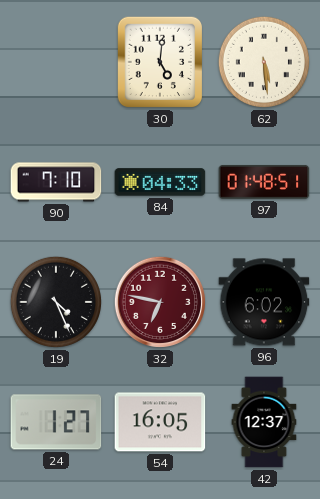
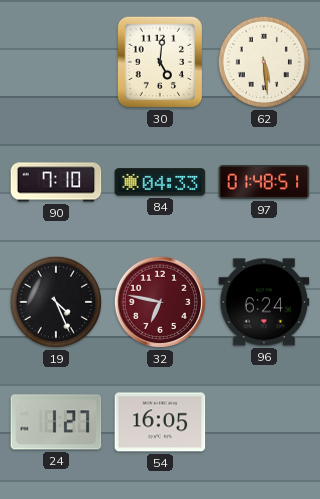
96: 6:02 -> 6:24
42: 12:37 -> none
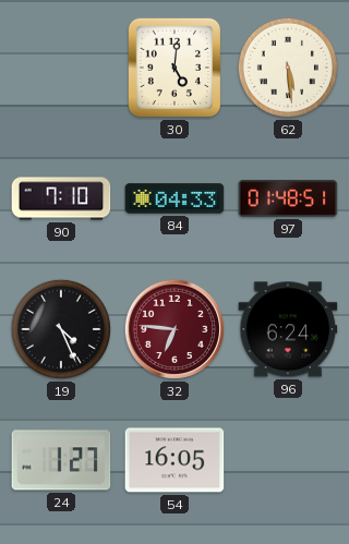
32: 6:47 -> 6:46
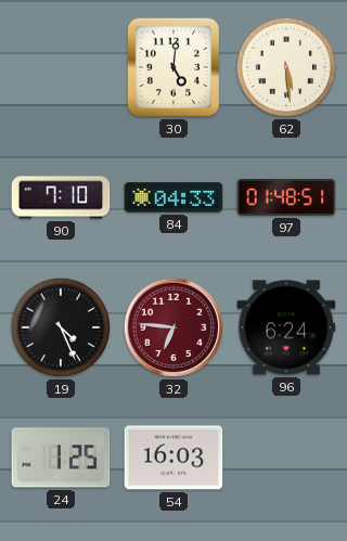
24: 1:27 -> 1:25
54: 16:05 -> 16:03
